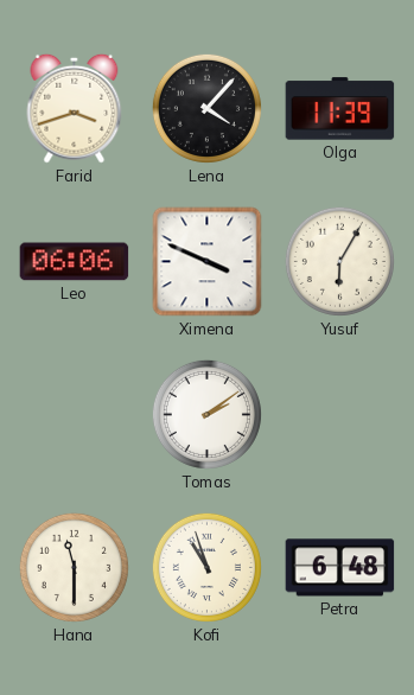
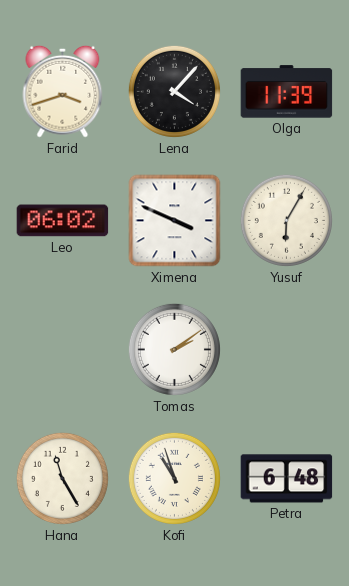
Leo: 06:06 -> 06:02
Hana: 11:30 -> 11:25
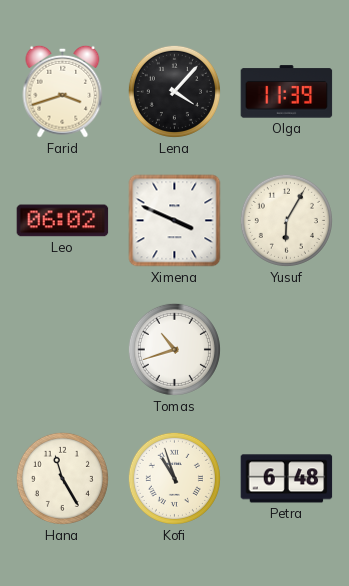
Tomas: 2:09 -> 10:42
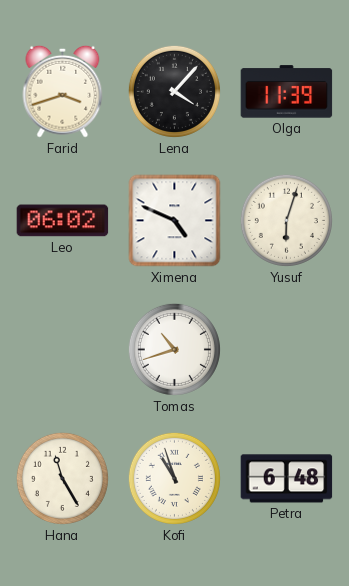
Ximena: 3:49 -> 4:49
Yusuf: 6:05 -> 6:03
